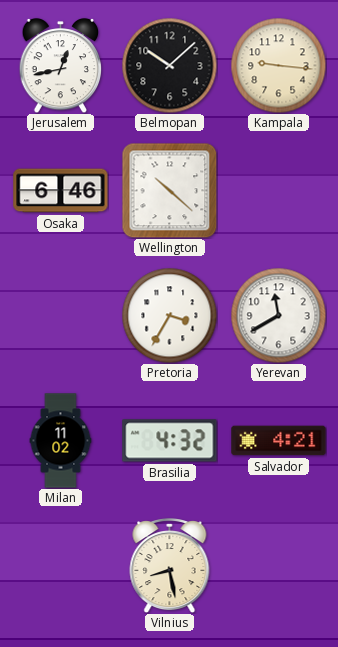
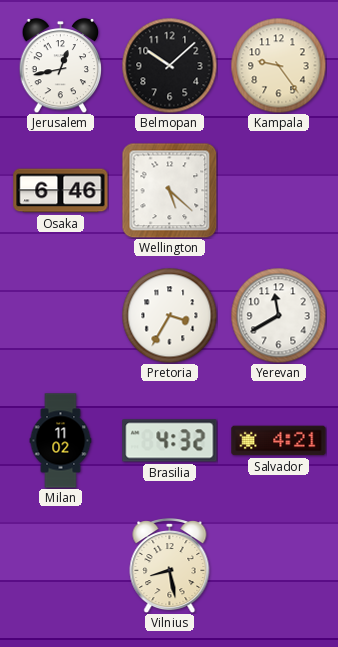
Kampala: 9:16 -> 9:24
Wellington: 10:22 -> 5:22
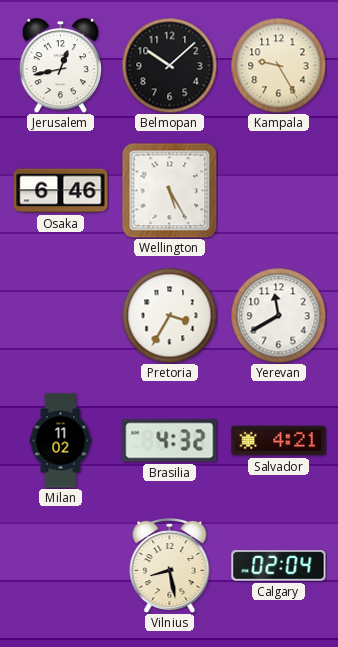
Kampala: 9:24 -> 9:25
Wellington: 5:22 -> 5:25
Calgary: none -> 02:04
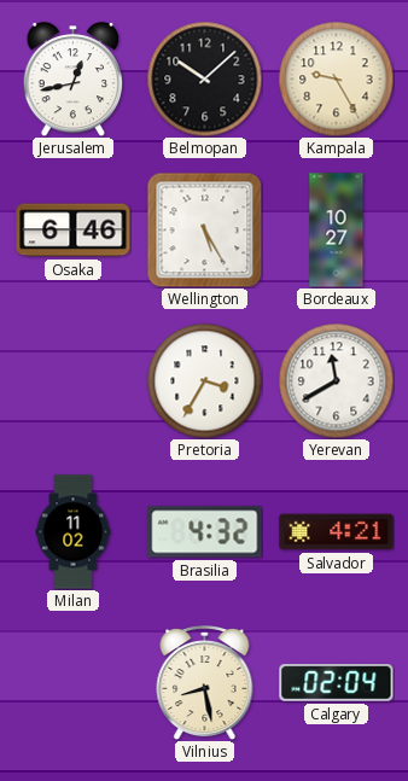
Bordeaux: none -> 10:27
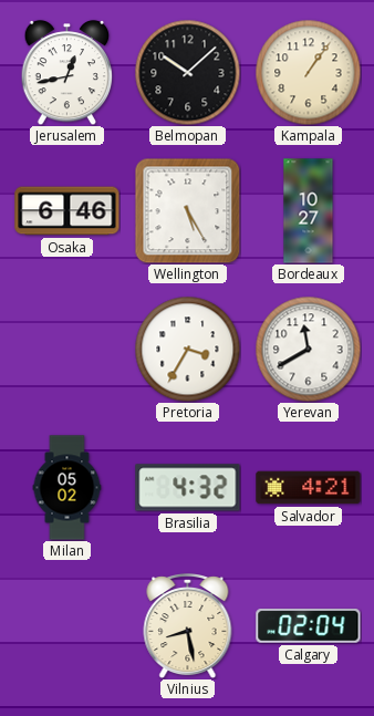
Kampala: 9:25 -> 1:06
Milan: 11:02 -> 05:02
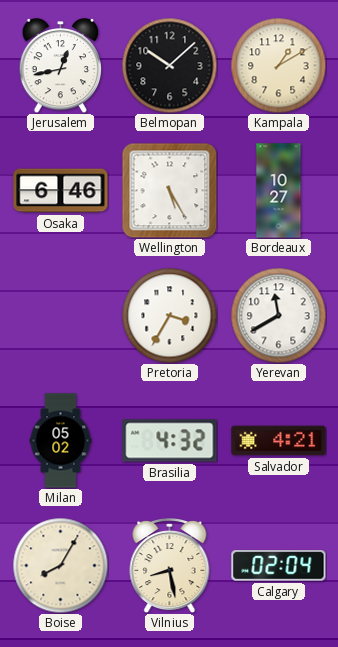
Kampala: 1:06 -> 1:10
Boise: none -> 8:05
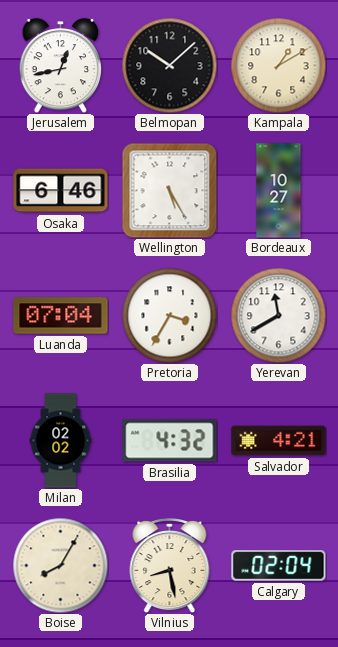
Luanda: none -> 07:04
Milan: 05:02 -> 02:02
